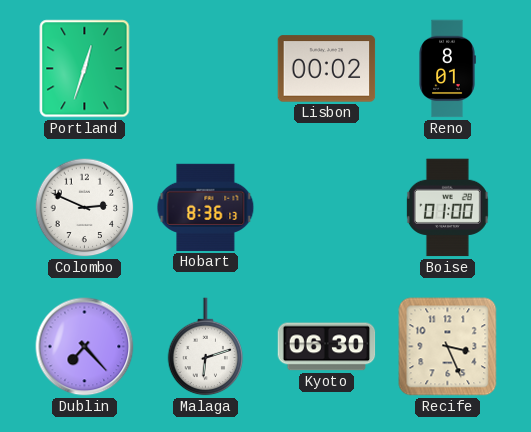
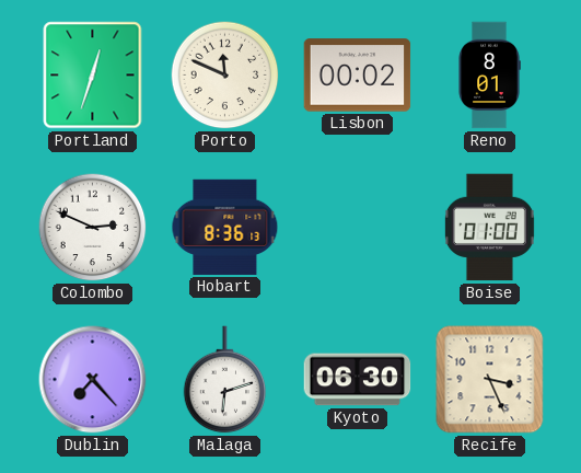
Porto: none -> 11:49
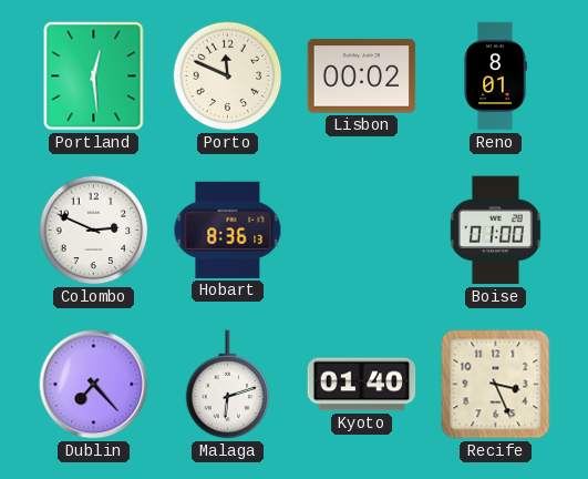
Portland: 12:33 -> 12:29
Kyoto: 06:30 -> 01:40
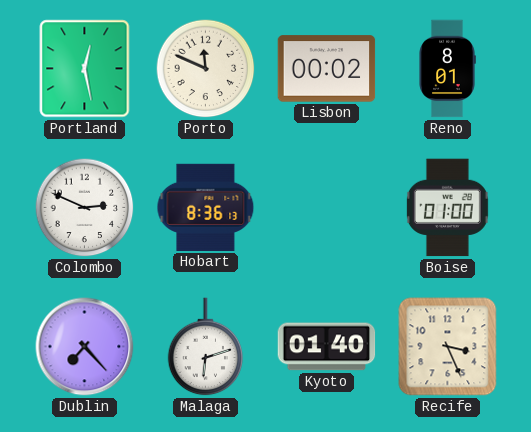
Portland: 12:29 -> 12:28
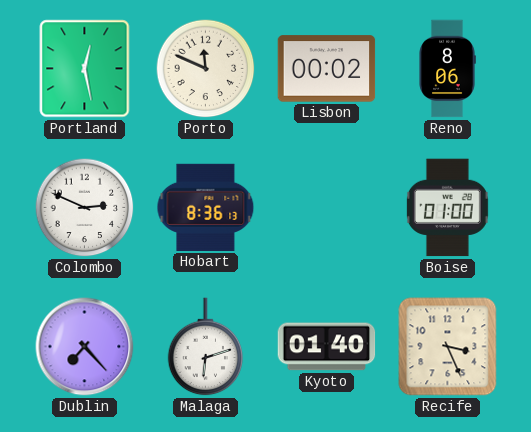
Reno: 8:01 -> 8:06
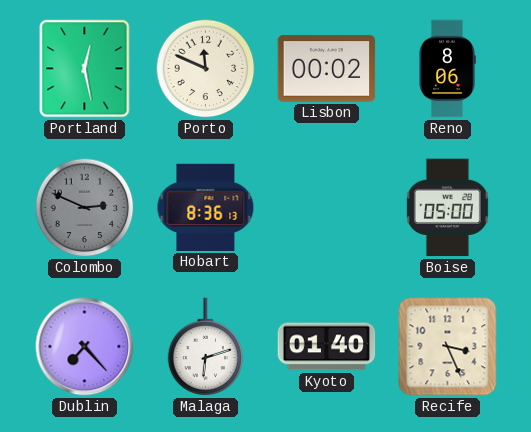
Colombo dial: white -> grey
Boise: 01:00 -> 05:00
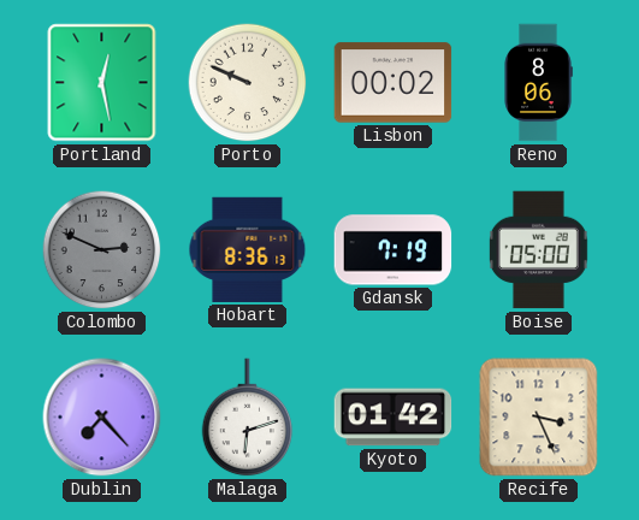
Porto: 11:49 -> 9:49
Gdansk: none -> 7:19
Kyoto: 01:40 -> 01:42
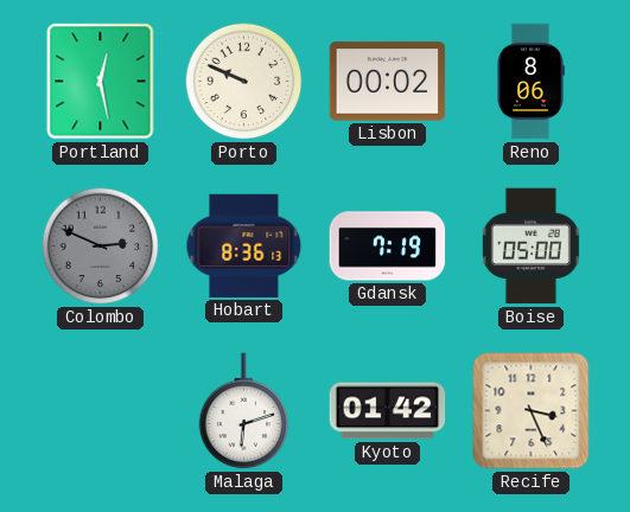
Dublin: 7:23 -> none
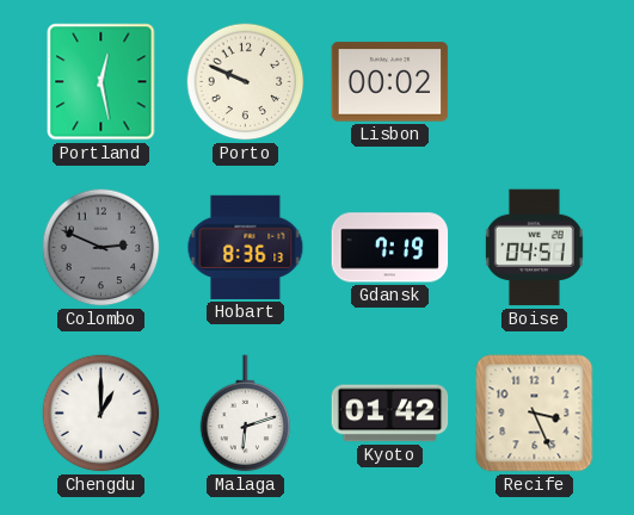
Reno: 8:06 -> none
Boise: 05:00 -> 04:51
Chengdu: none -> 1:00
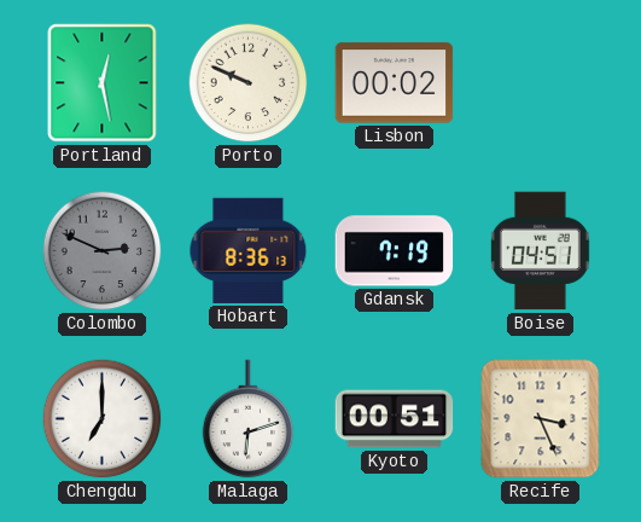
Chengdu: 1:00 -> 7:00
Kyoto: 01:42 -> 00:51
